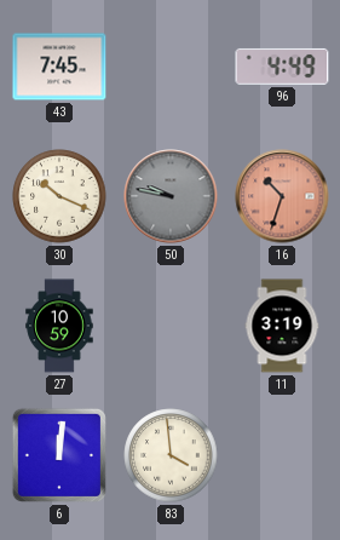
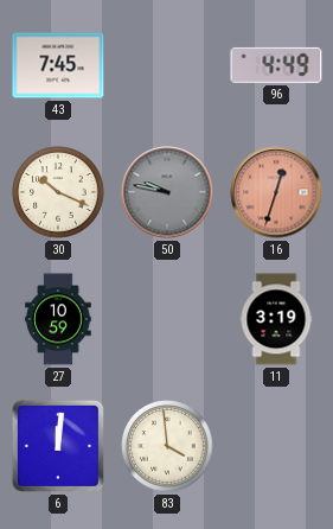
16: 10:33 -> 12:33
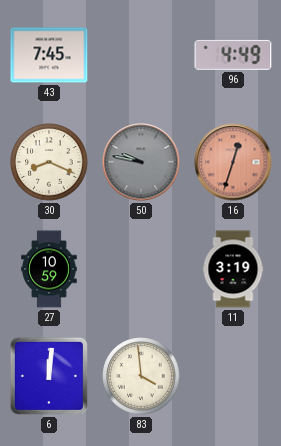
30: 10:19 -> 8:19
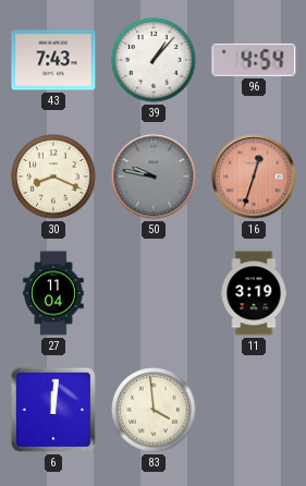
43: 7:45 -> 7:43
39: none -> 1:07
96: 4:49 -> 4:54
27: 10:59 -> 11:04
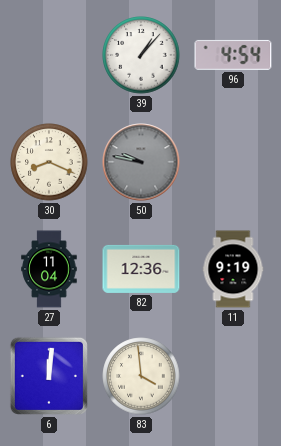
43: 7:43 -> none
16: 12:33 -> none
82: none -> 12:36
11: 3:19 -> 9:19
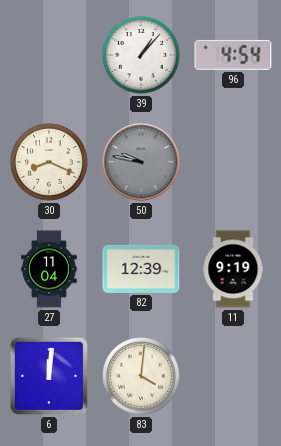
82: 12:36 -> 12:39
83: 3:59 -> 4:01
